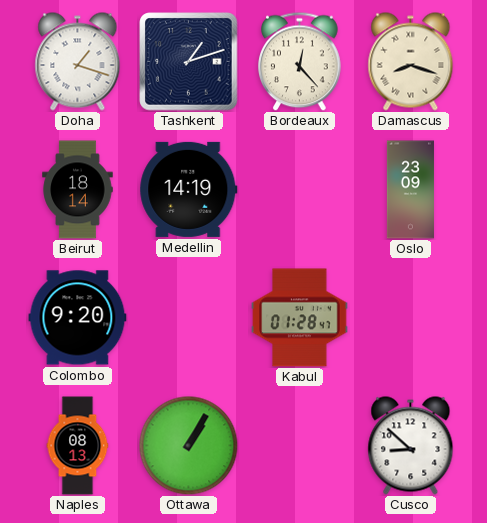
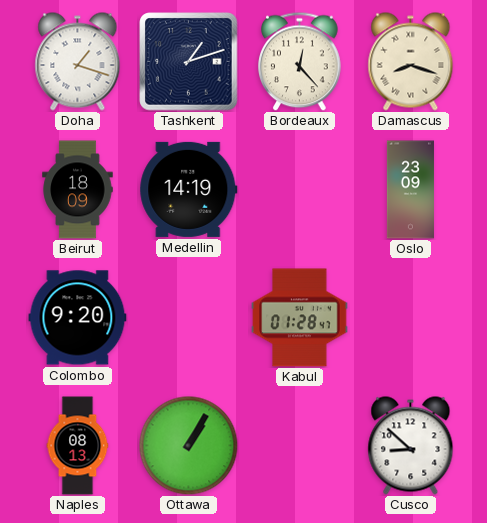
Beirut: 18:14 -> 18:09
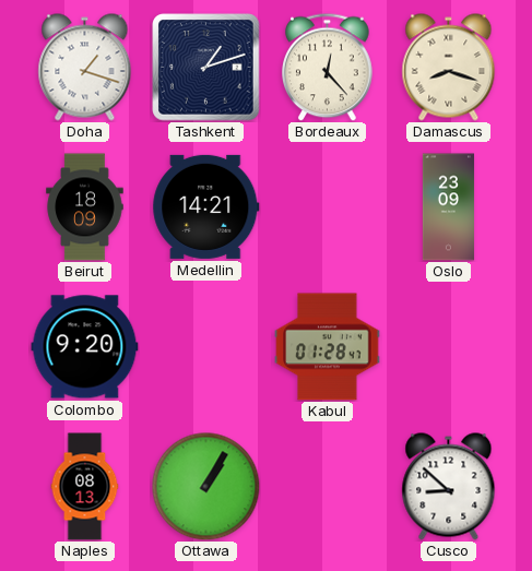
Medellin: 14:19 -> 14:21
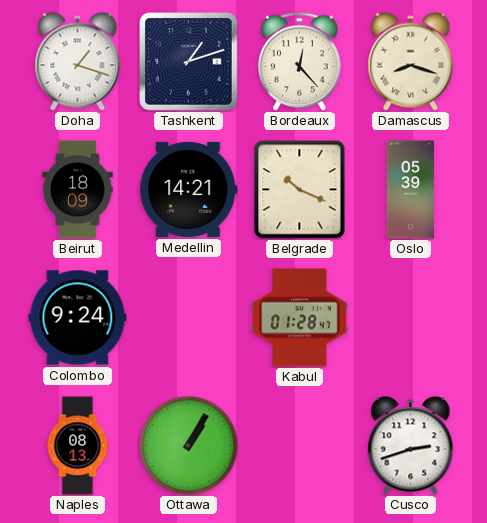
Belgrade: none -> 10:19
Oslo: 23:09 -> 05:39
Colombo: 9:20 -> 9:24
Cusco: 8:52 -> 2:42
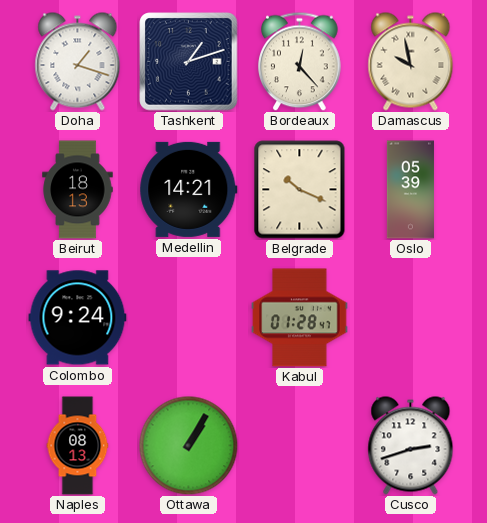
Damascus: 8:18 -> 9:58
Beirut: 18:09 -> 18:13
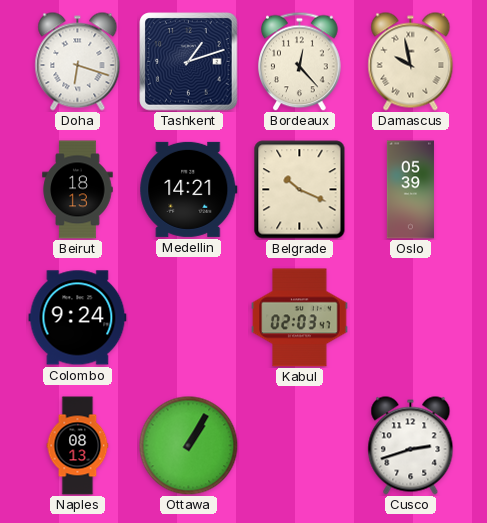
Doha: 1:18 -> 6:18
Kabul: 01:28 -> 02:03
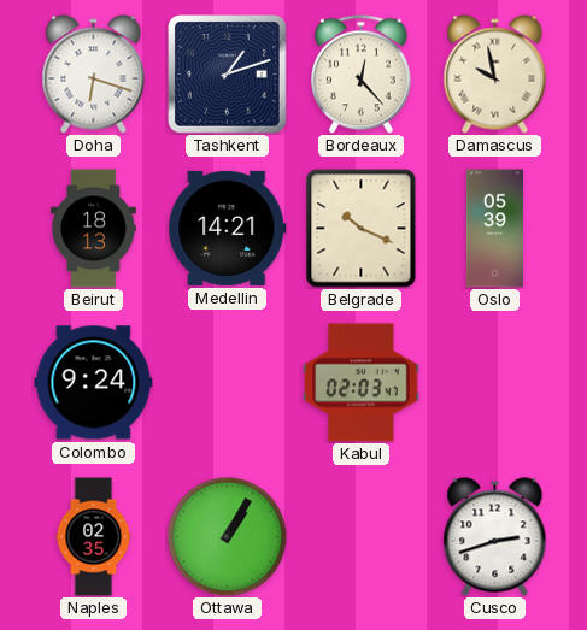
Naples: 08:13 -> 02:35
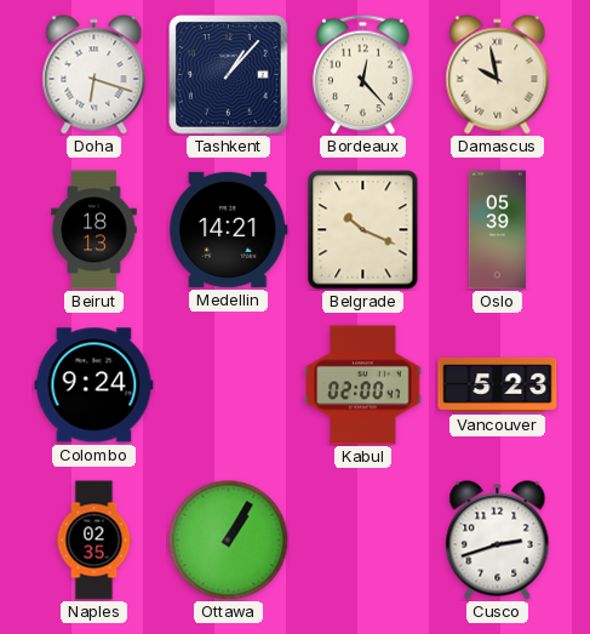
Tashkent: 1:12 -> 1:07
Kabul: 02:03 -> 02:00
Vancouver: none -> 5:23
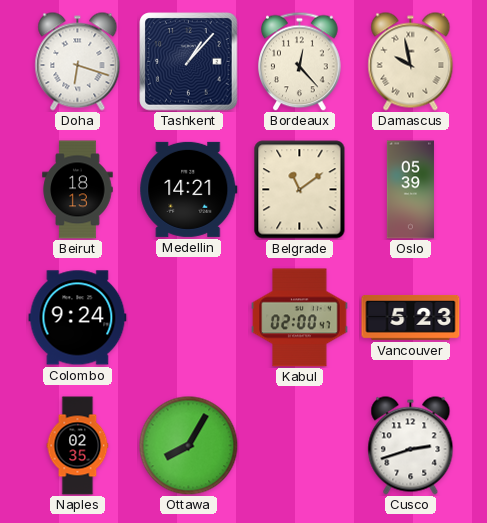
Belgrade: 10:19 -> 11:09
Ottawa: 1:05 -> 8:05
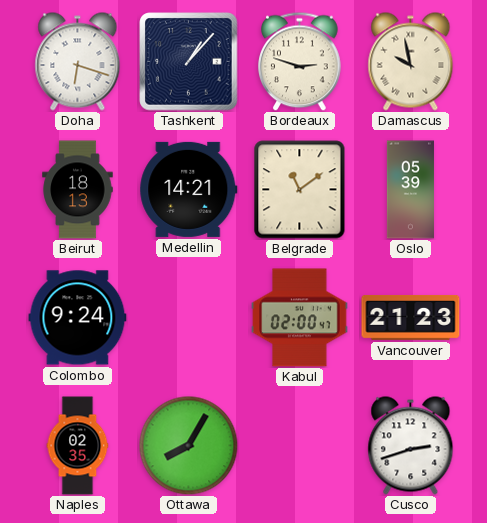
Bordeaux: 12:23 -> 2:48
Vancouver: 5:23 -> 21:23
